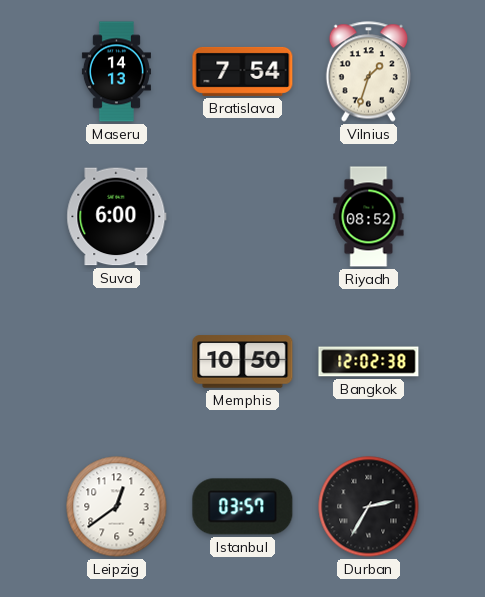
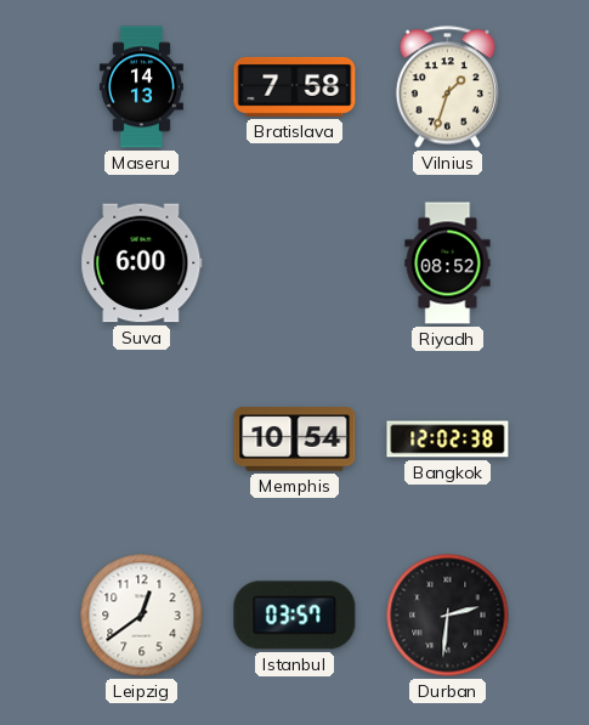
Bratislava: 7:54 -> 7:58
Memphis: 10:50 -> 10:54
Durban: 2:35 -> 2:31
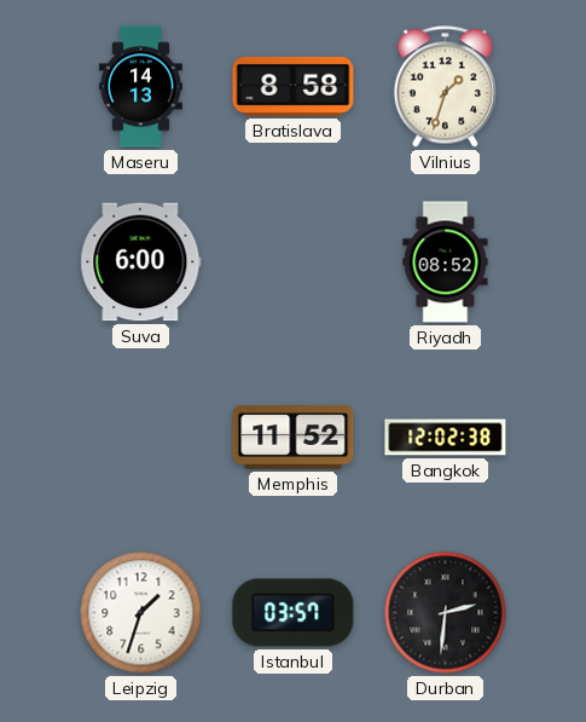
Bratislava: 7:58 -> 8:58
Memphis: 10:54 -> 11:52
Leipzig: 12:39 -> 1:33
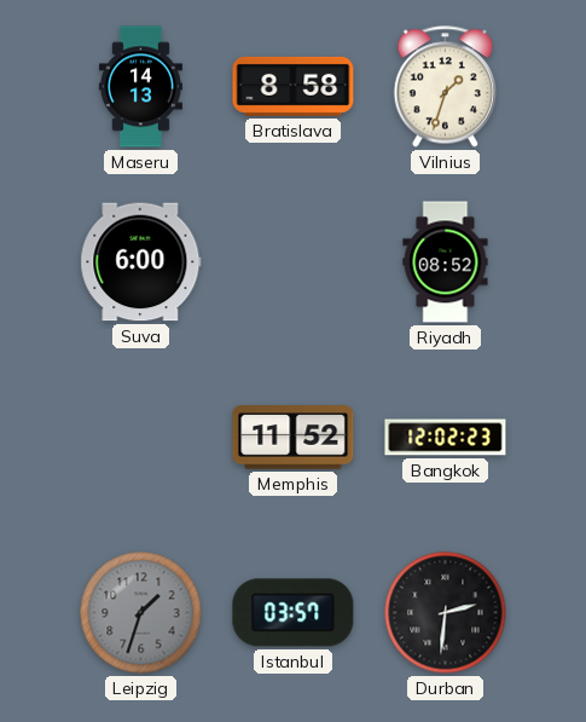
Bangkok: 12:02:38 -> 12:02:23
Leipzig dial: white -> grey
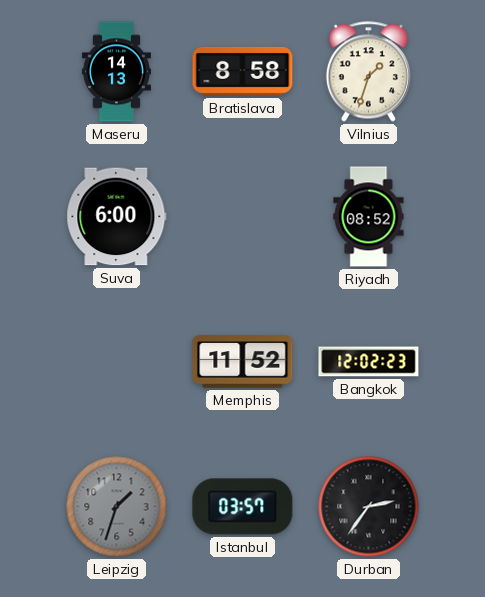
Durban: 2:31 -> 2:36
